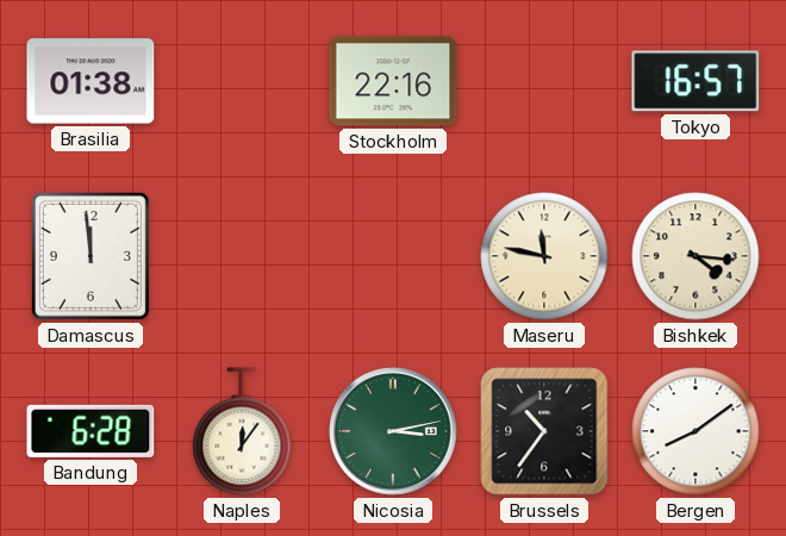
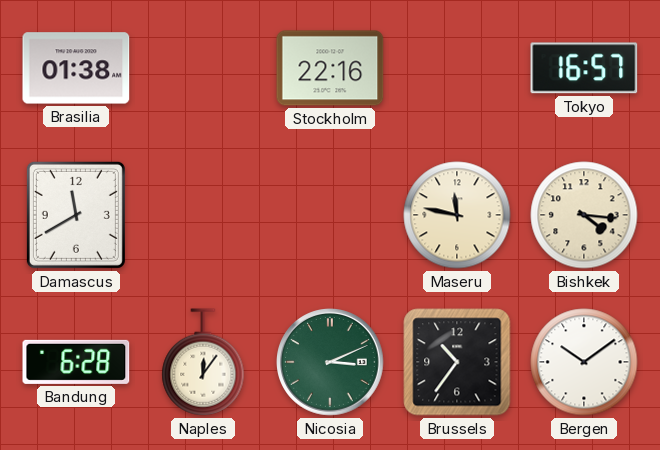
Damascus: 11:59 -> 11:40
Nicosia: 3:13 -> 3:11
Bergen: 8:09 -> 10:09
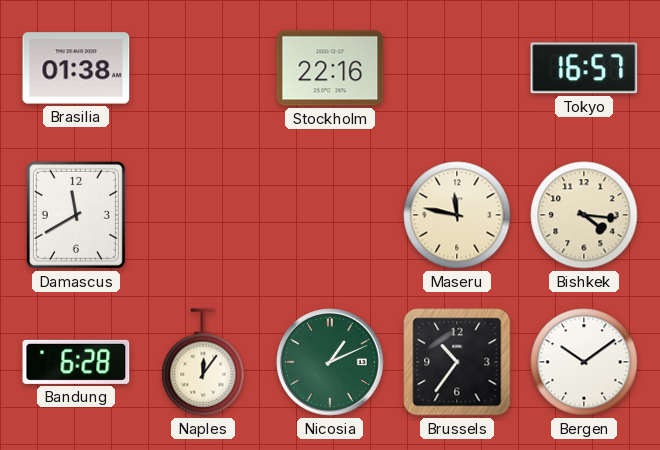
Nicosia: 3:11 -> 1:11
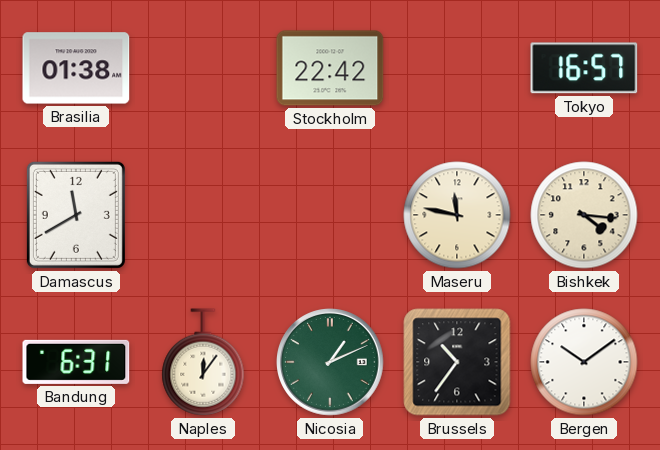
Stockholm: 22:16 -> 22:42
Bandung: 6:28 -> 6:31
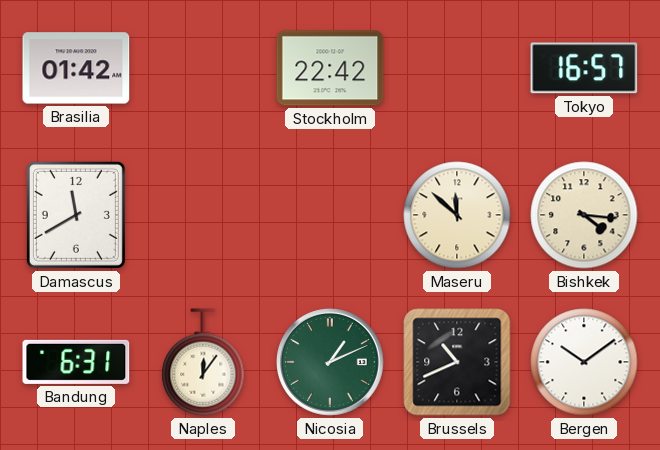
Brasilia: 01:38 -> 01:42
Maseru: 11:47 -> 11:52
Brussels: 10:36 -> 10:41
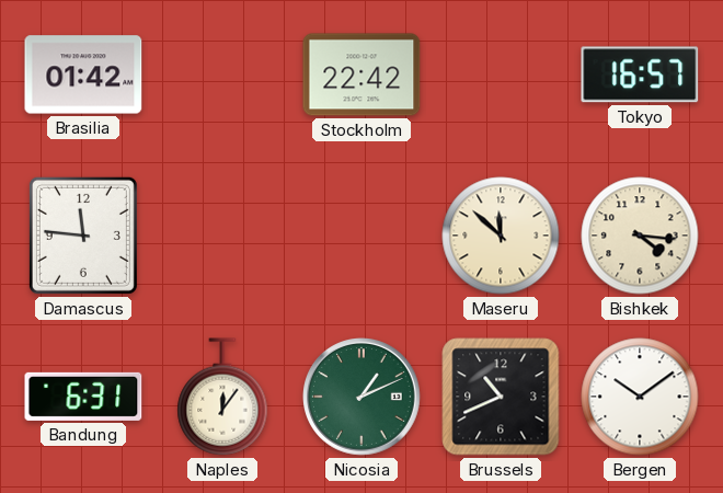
Damascus: 11:40 -> 11:46
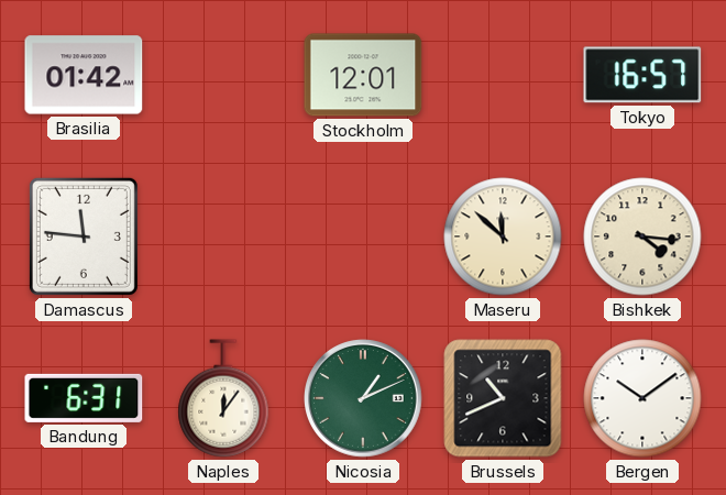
Stockholm: 22:42 -> 12:01
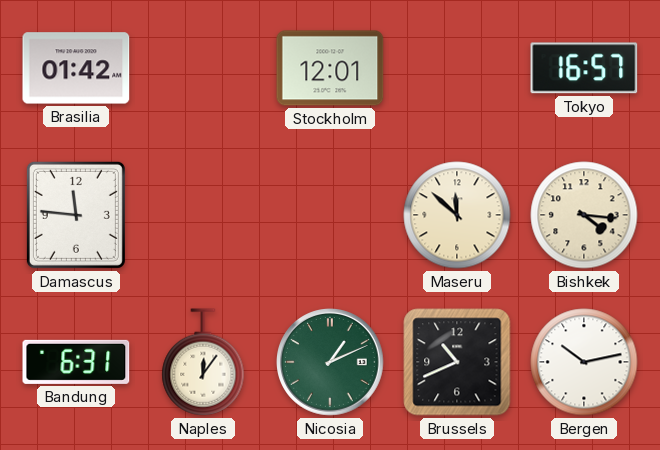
Bergen: 10:09 -> 10:13
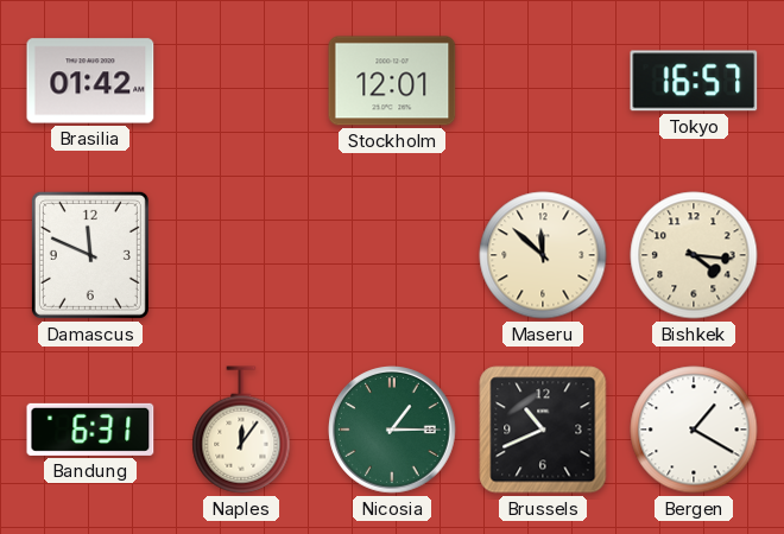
Damascus: 11:46 -> 11:49
Nicosia: 1:11 -> 1:15
Bergen: 10:13 -> 1:20
